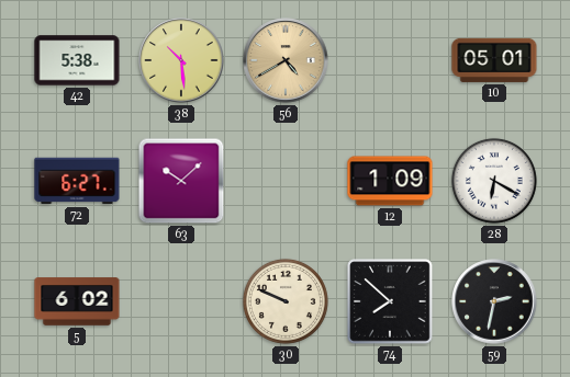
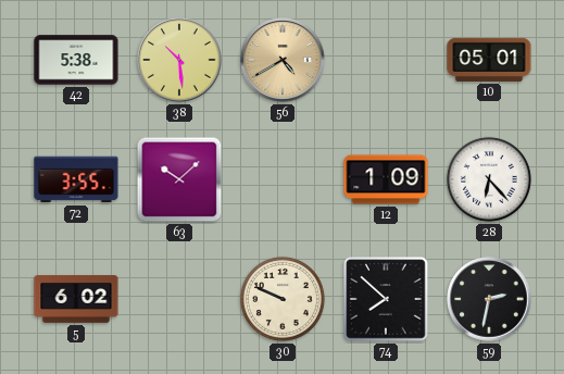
72: 6:27 -> 3:55
28: 6:20 -> 6:23
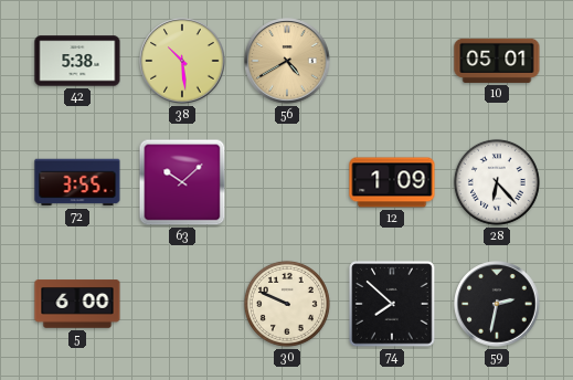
5: 6:02 -> 6:00
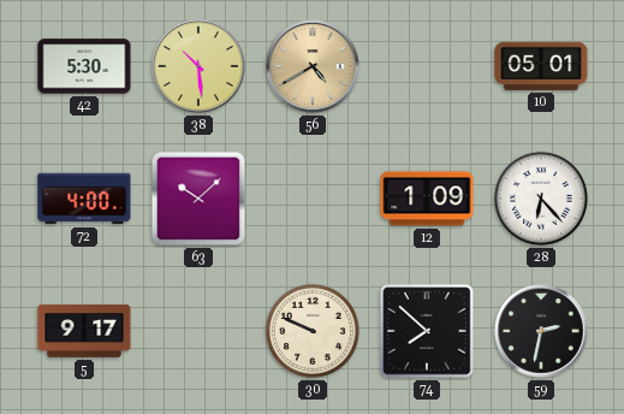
42: 5:38 -> 5:30
72: 3:55 -> 4:00
5: 6:00 -> 9:17
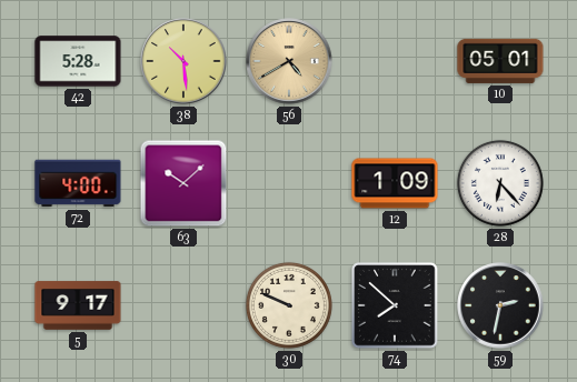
42: 5:30 -> 5:28
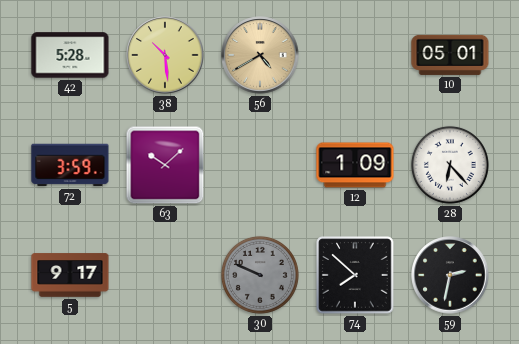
72: 4:00 -> 3:59
30 dial: cream -> grey
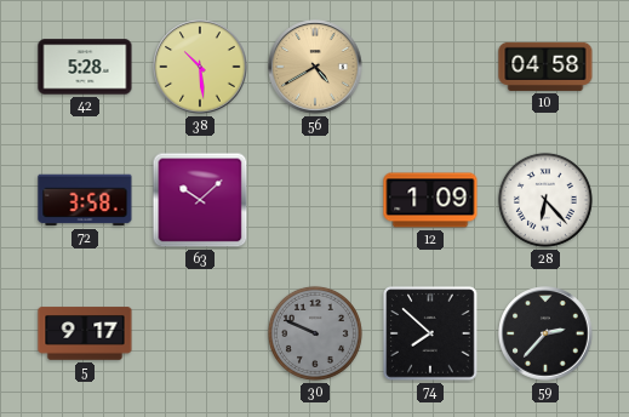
10: 05:01 -> 04:58
72: 3:59 -> 3:58
59: 2:32 -> 2:37
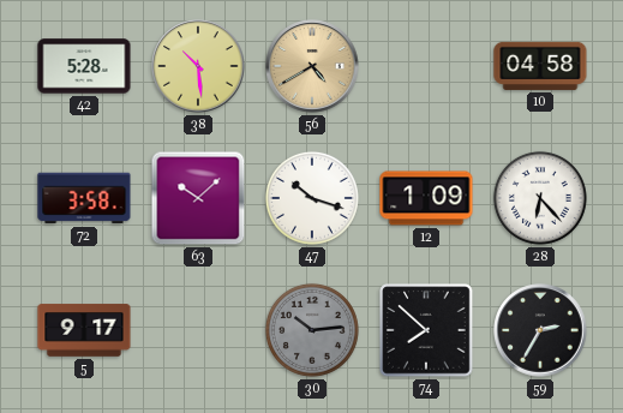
47: none -> 10:18
30: 9:49 -> 10:14
59: 2:37 -> 2:35
